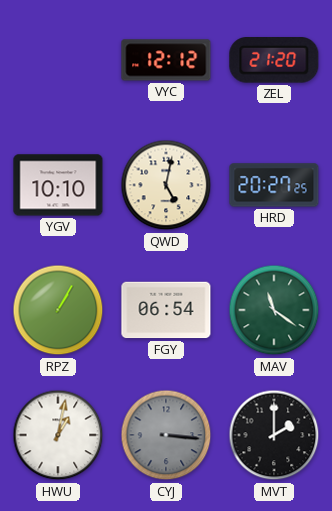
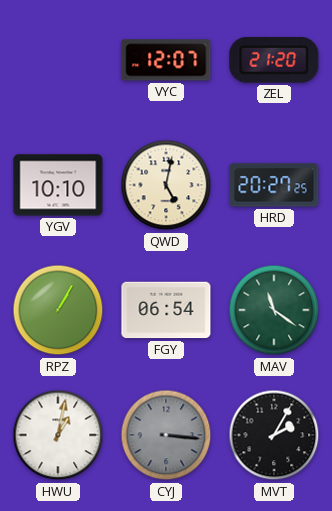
VYC: 12:12 -> 12:07
MVT: 2:00 -> 2:05
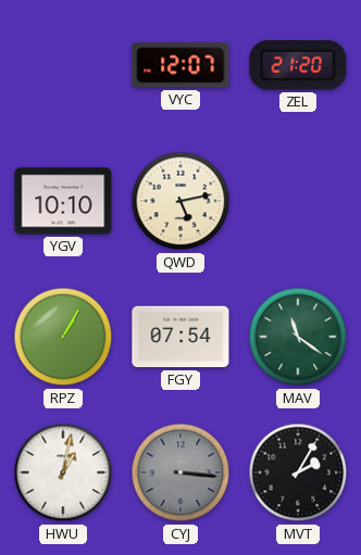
QWD: 5:02 -> 5:13
HRD: 20:27 -> none
FGY: 06:54 -> 07:54
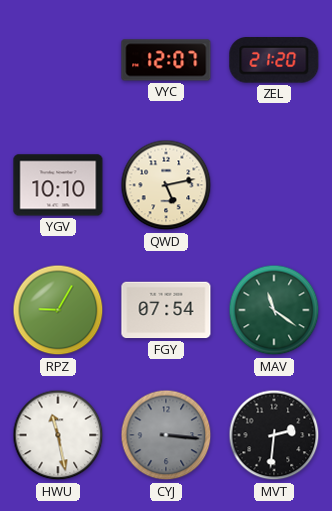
RPZ: 1:05 -> 9:05
HWU: 1:02 -> 11:28
MVT: 2:05 -> 2:31
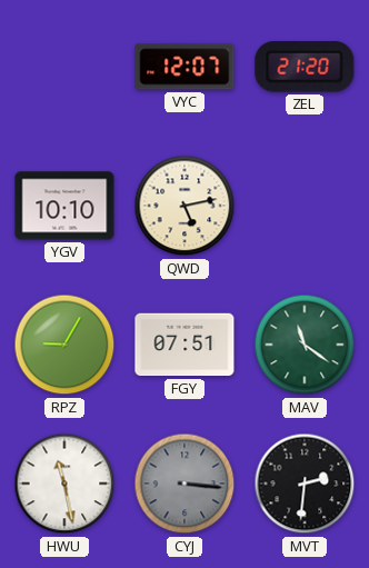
FGY: 07:54 -> 07:51
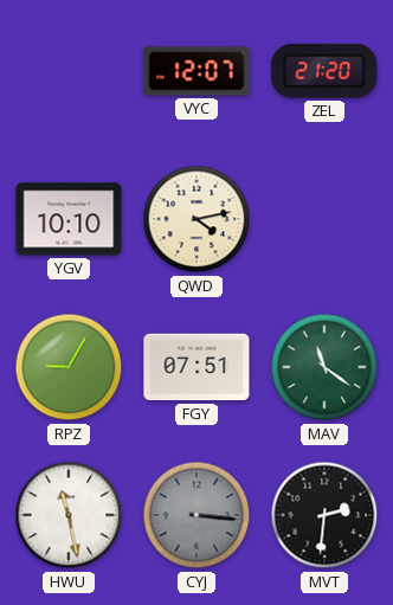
QWD: 5:13 -> 4:13
